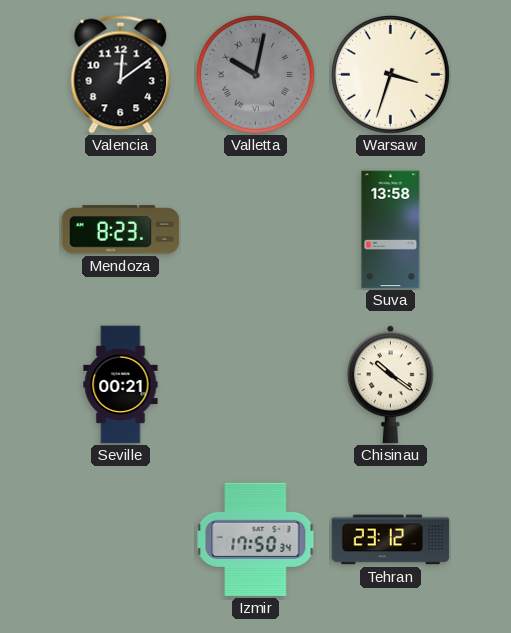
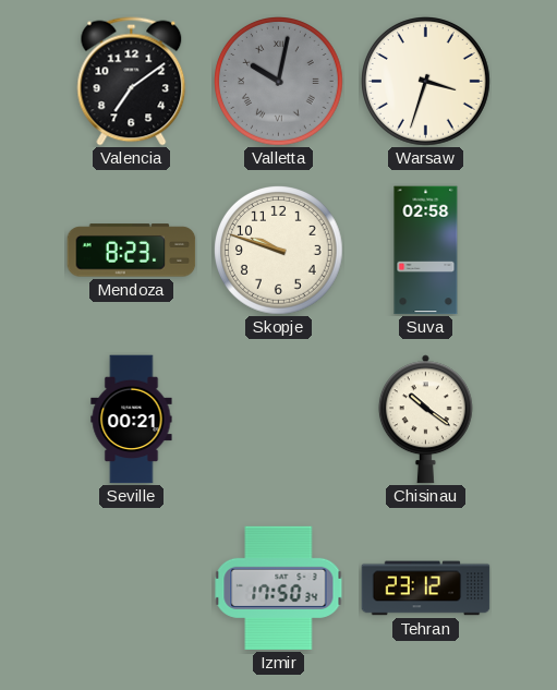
Valencia: 12:09 -> 7:09
Skopje: none -> 9:48
Suva: 13:58 -> 02:58
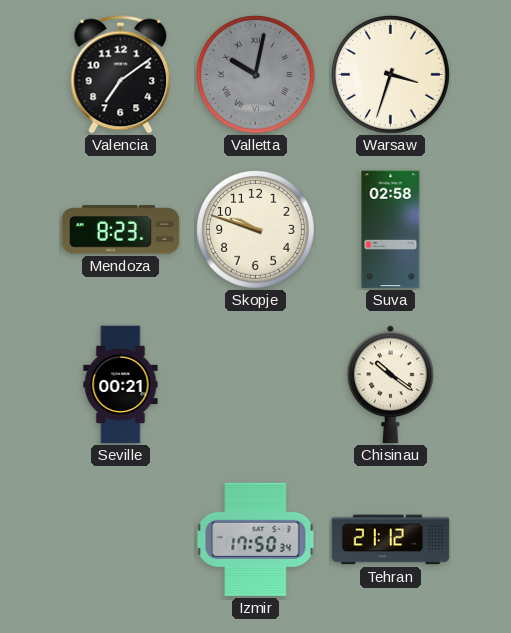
Tehran: 23:12 -> 21:12
